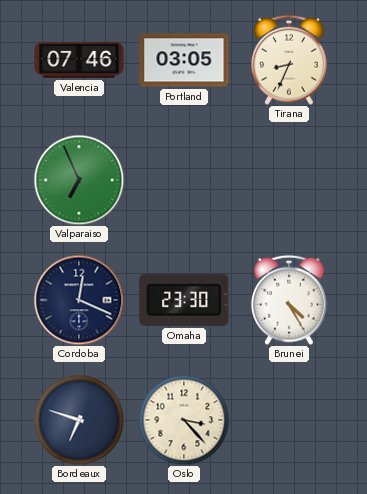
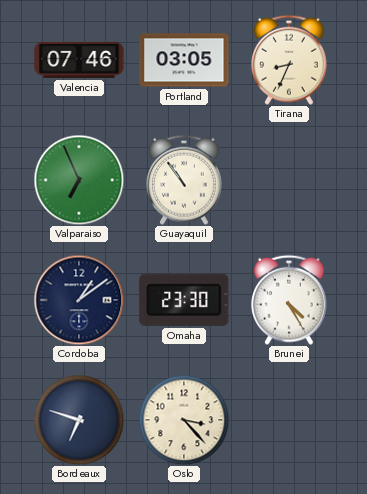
Guayaquil: none -> 10:54
Cordoba: 12:19 -> 1:09
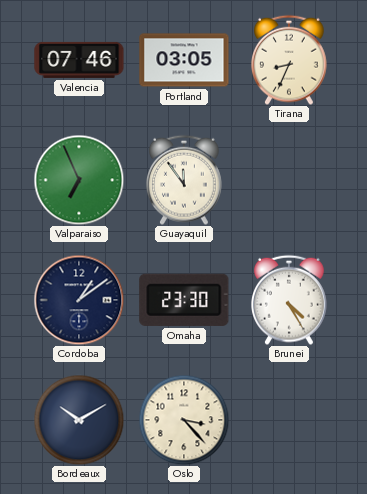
Guayaquil: 10:54 -> 11:54
Bordeaux: 6:48 -> 10:10
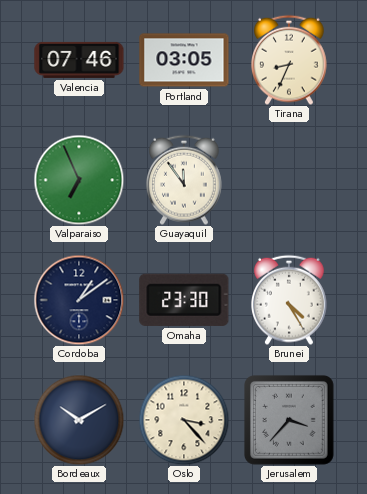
Jerusalem: none -> 3:37
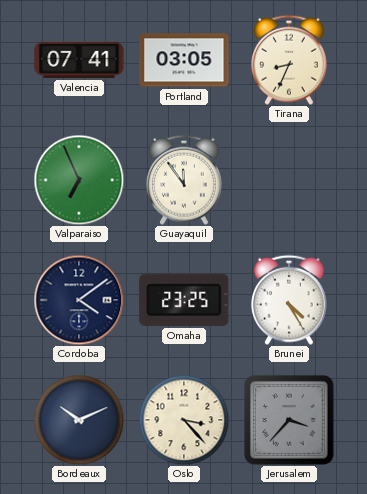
Valencia: 07:46 -> 07:41
Cordoba: 1:09 -> 4:09
Omaha: 23:30 -> 23:25
Bordeaux: 10:10 -> 10:11
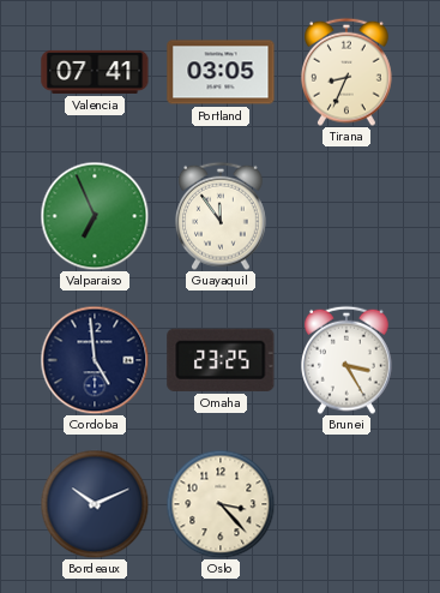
Cordoba: 4:09 -> 4:59
Brunei: 4:25 -> 3:25
Jerusalem: 3:37 -> none
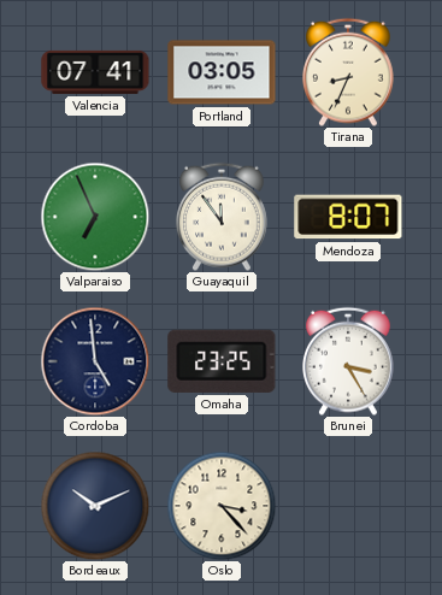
Mendoza: none -> 8:07
